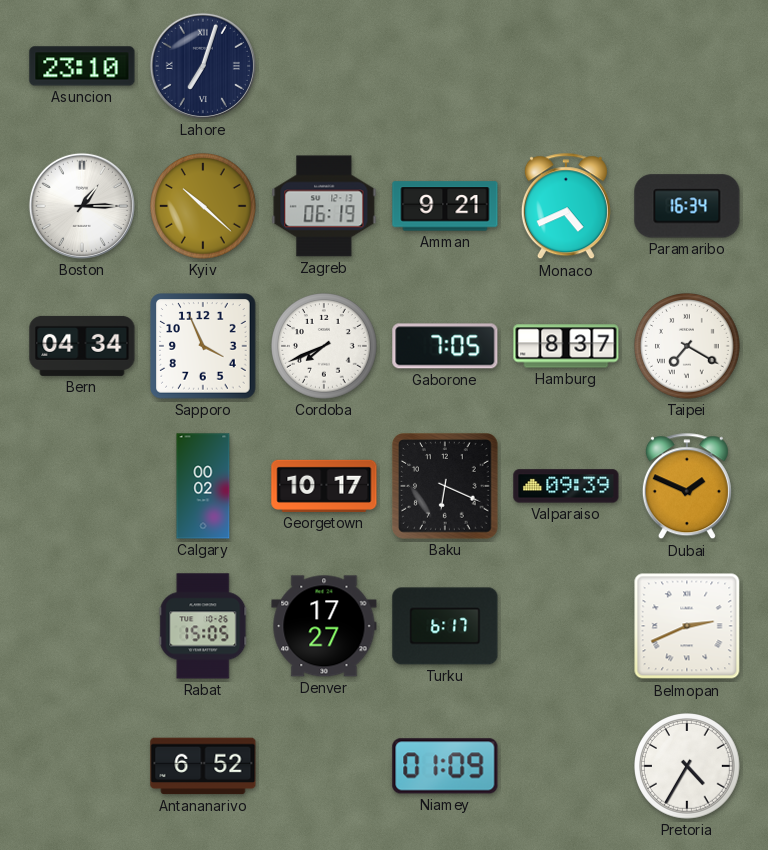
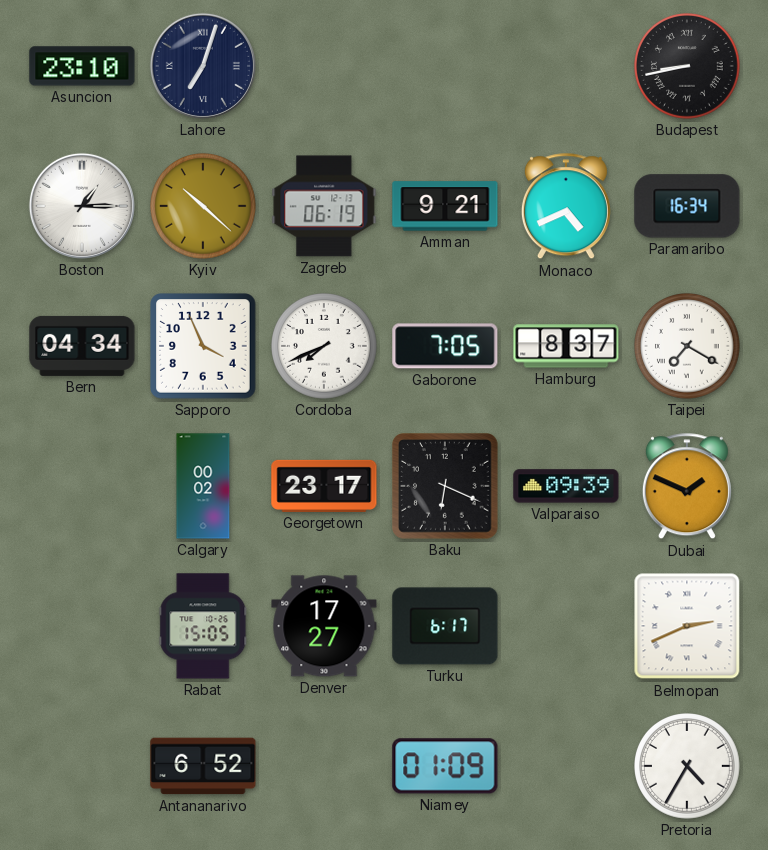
Budapest: none -> 8:43
Georgetown: 10:17 -> 23:17
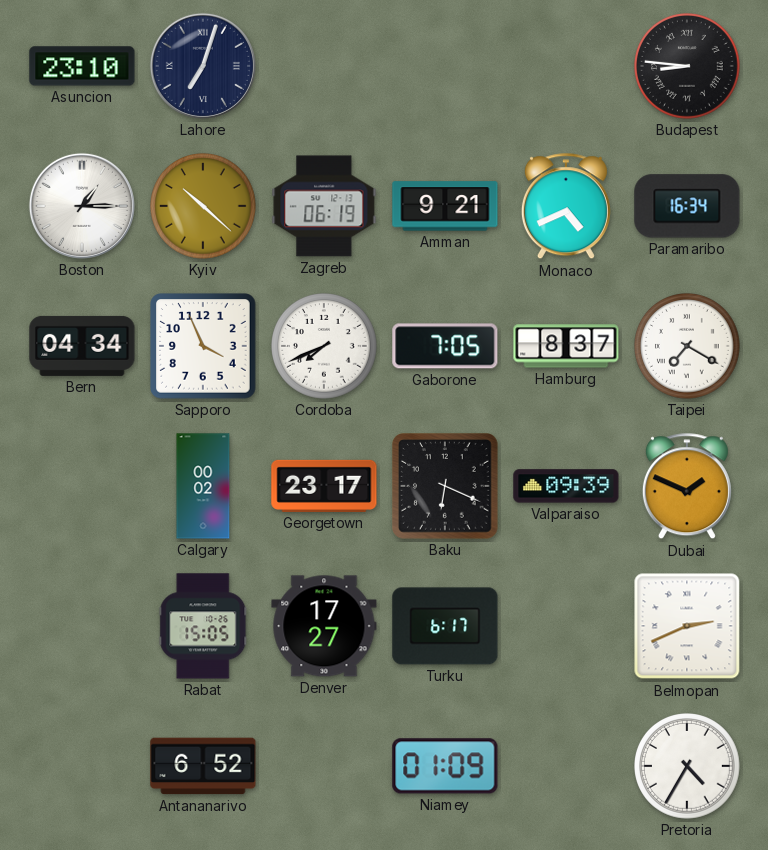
Budapest: 8:43 -> 8:46
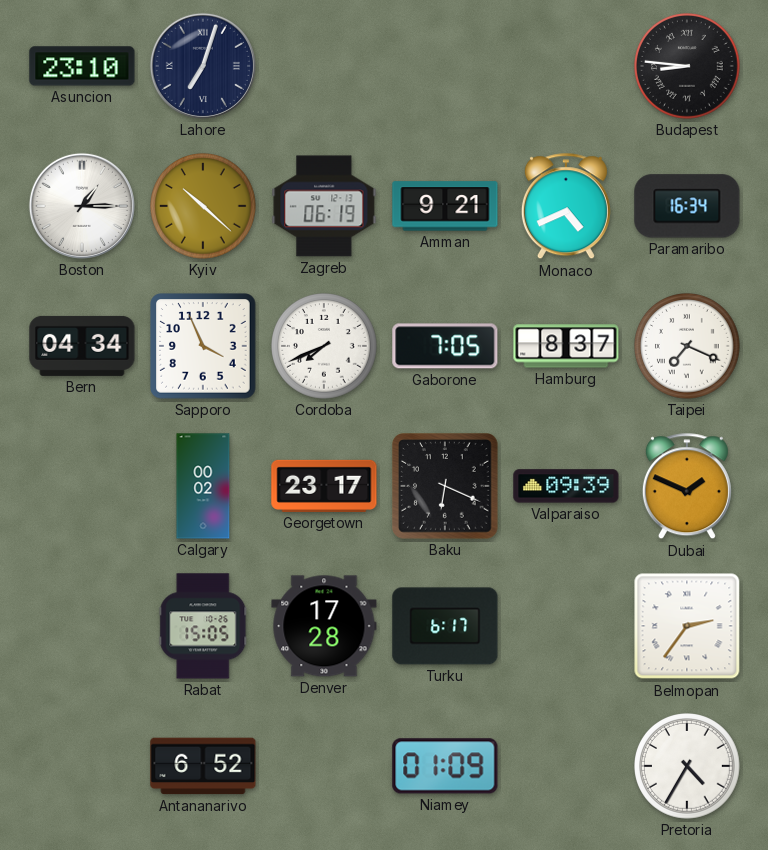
Taipei: 7:20 -> 7:19
Denver: 17:27 -> 17:28
Belmopan: 2:41 -> 2:36
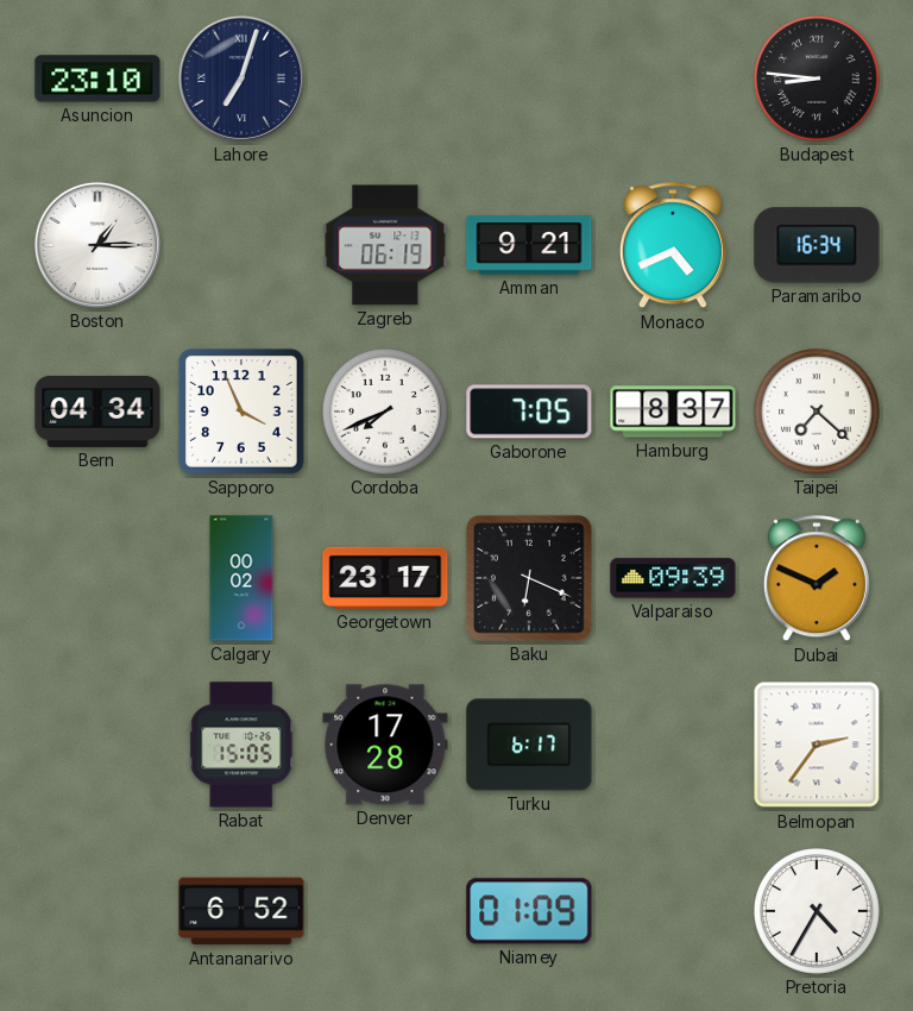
Kyiv: 10:22 -> none
Taipei: 7:19 -> 7:22
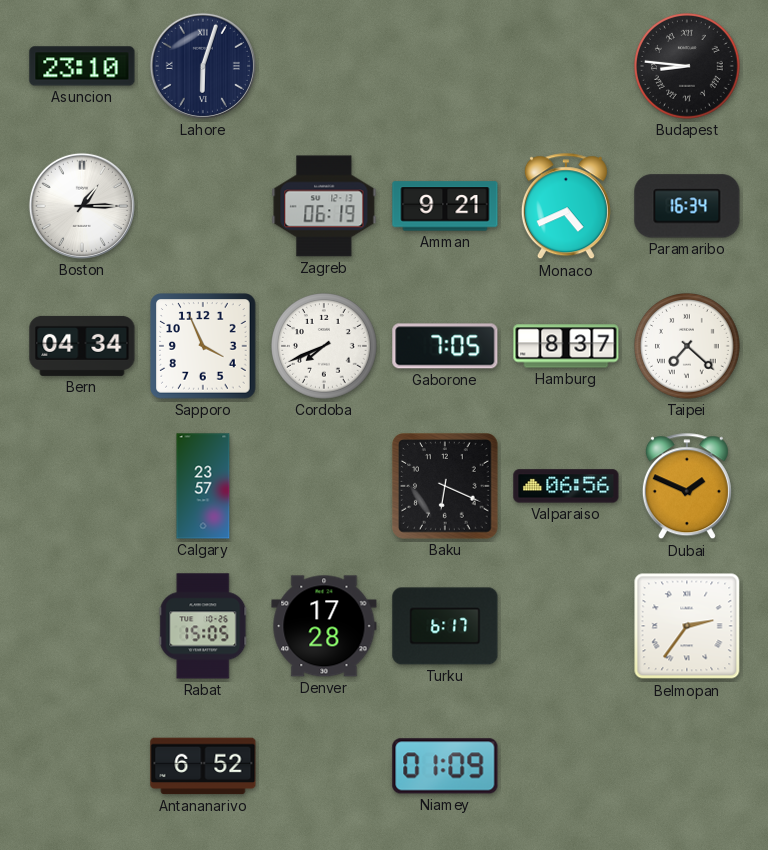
Lahore: 7:03 -> 6:03
Calgary: 00:02 -> 23:57
Georgetown: 23:17 -> none
Valparaiso: 09:39 -> 06:56
Pretoria: 4:35 -> none
